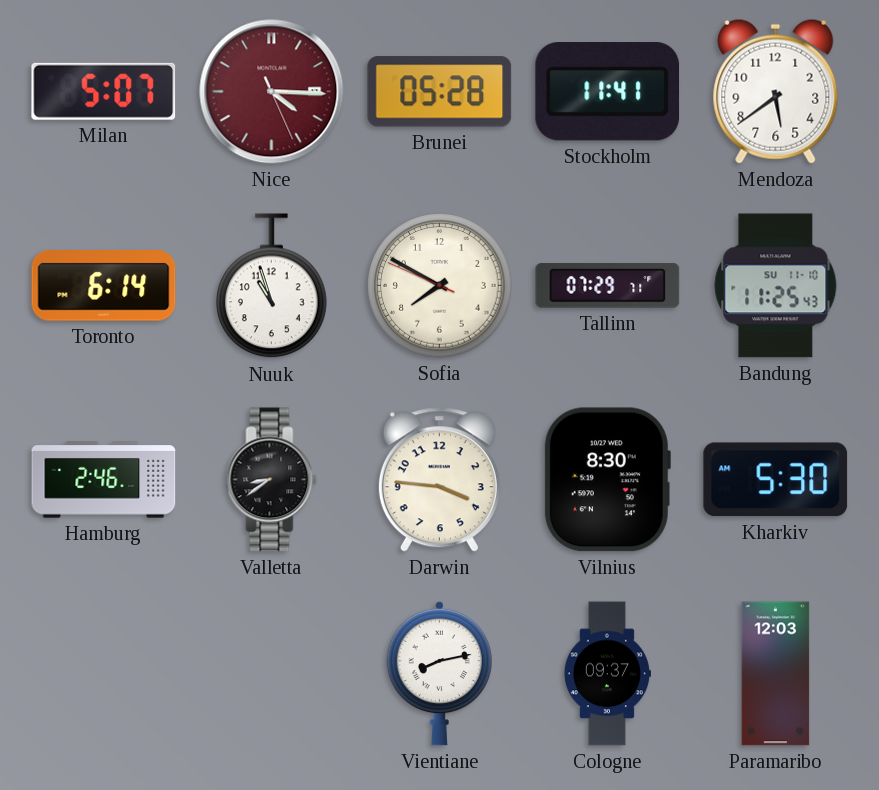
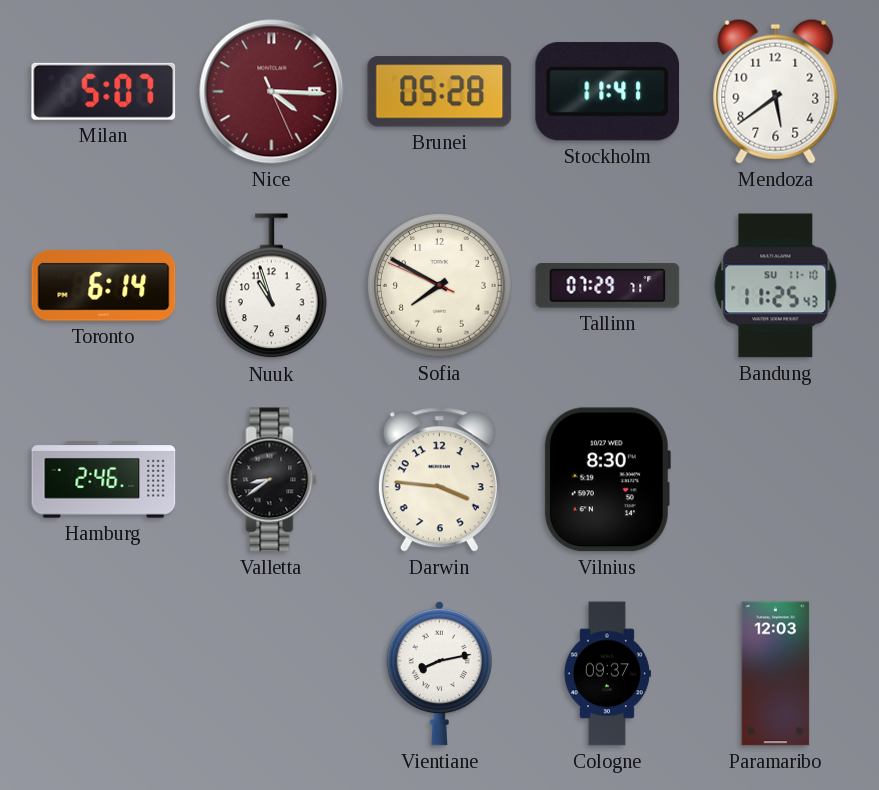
Kharkiv: 5:30 -> none
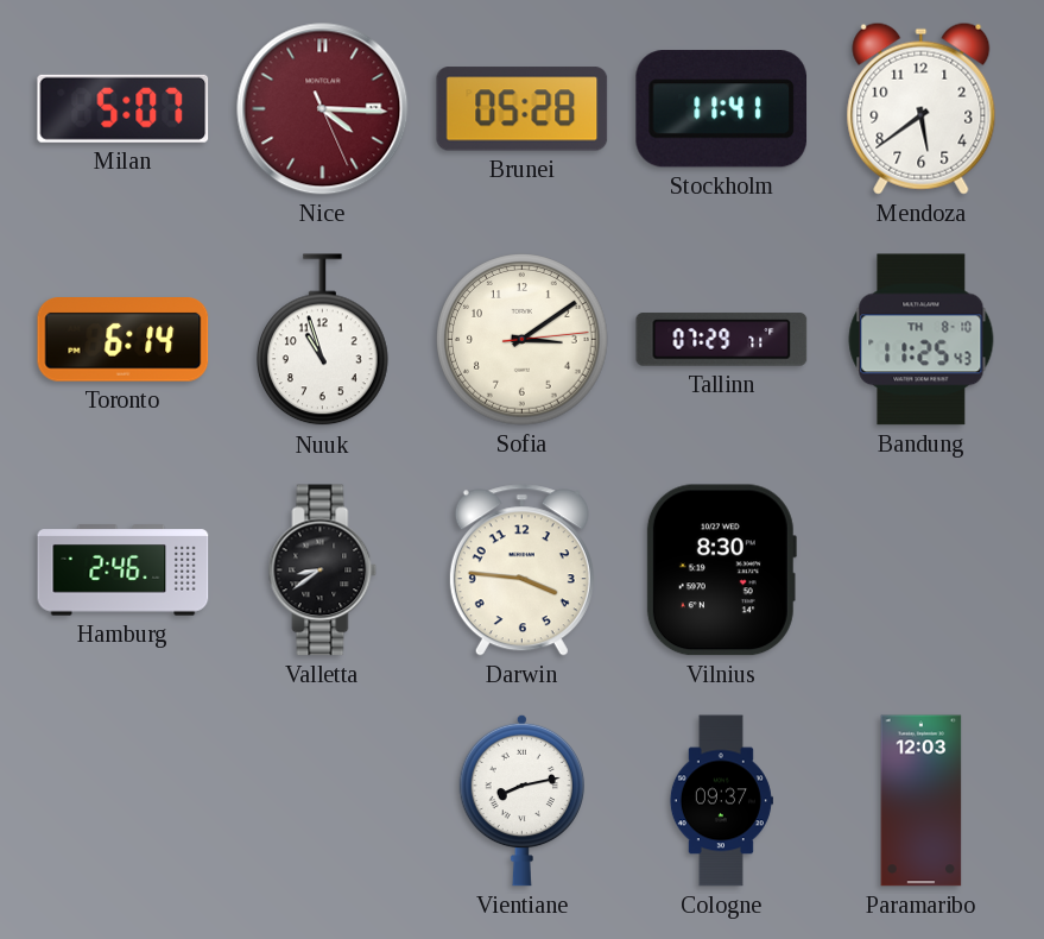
Sofia: 7:49 -> 3:09
Bandung date: SU 11-10 -> TH 8-10
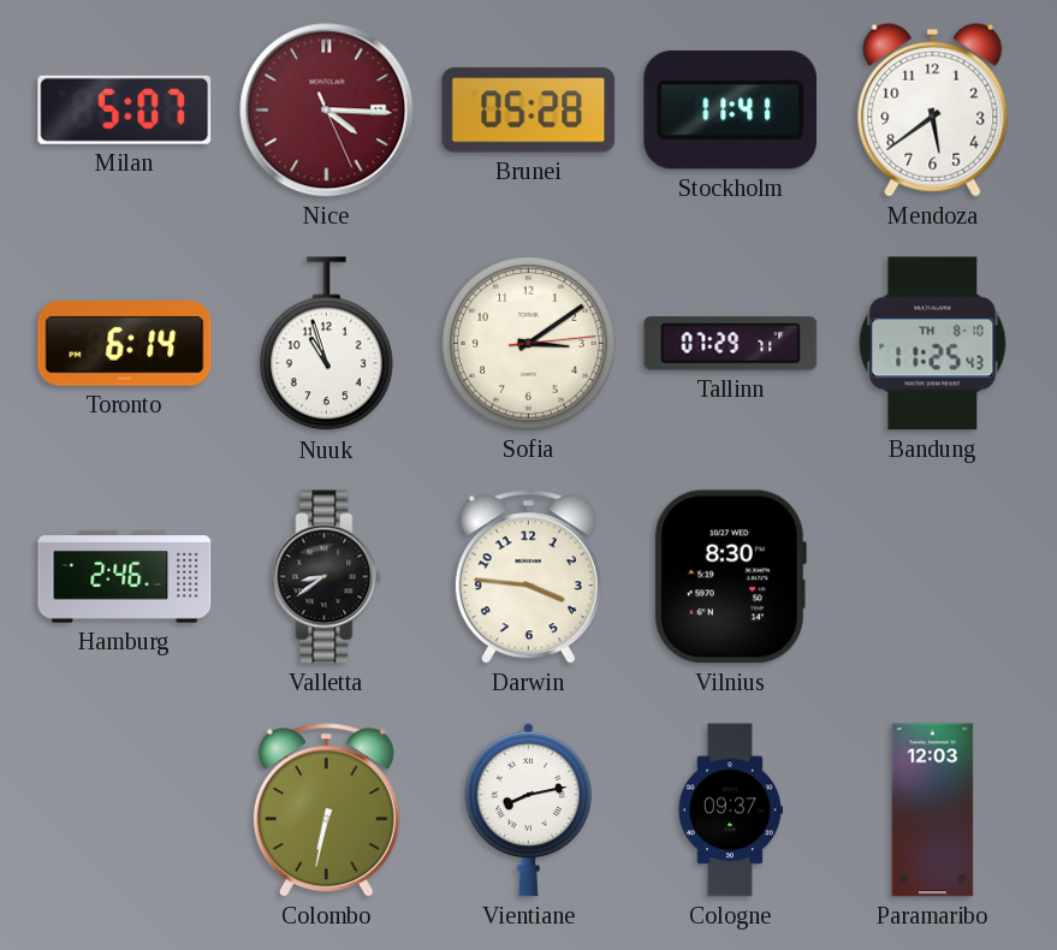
Colombo: none -> 6:32
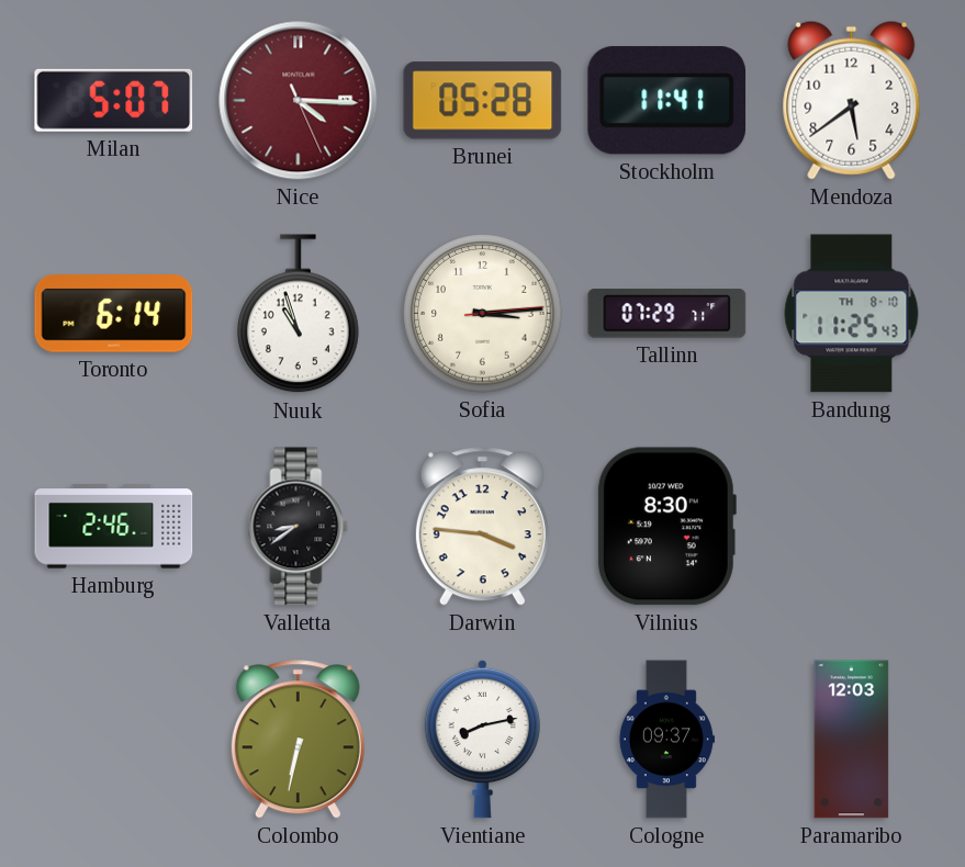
Sofia: 3:09 -> 3:14
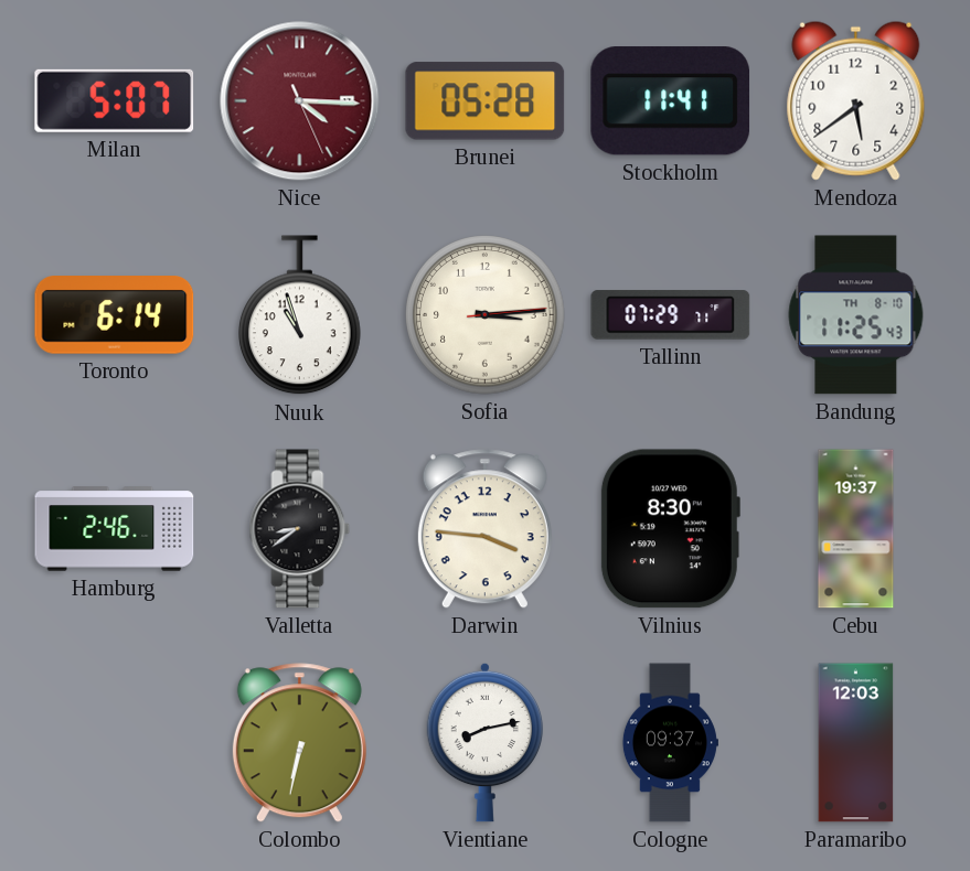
Cebu: none -> 19:37
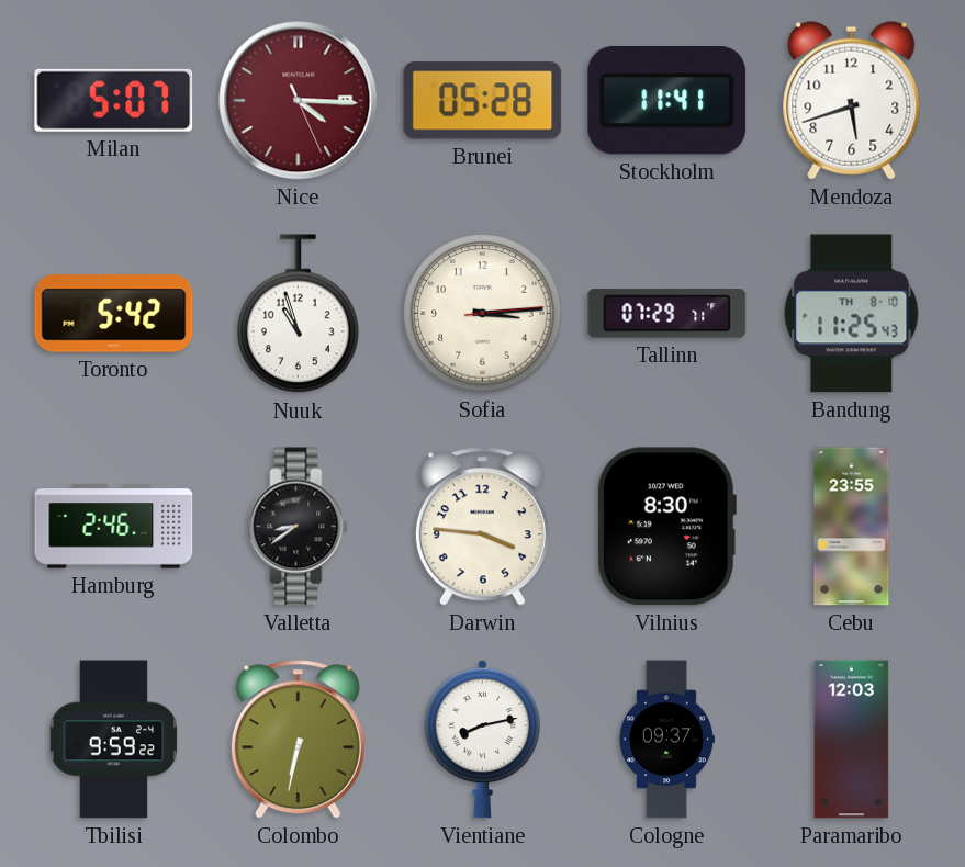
Mendoza: 5:39 -> 5:42
Toronto: 6:14 -> 5:42
Cebu: 19:37 -> 23:55
Tbilisi: none -> 9:59
